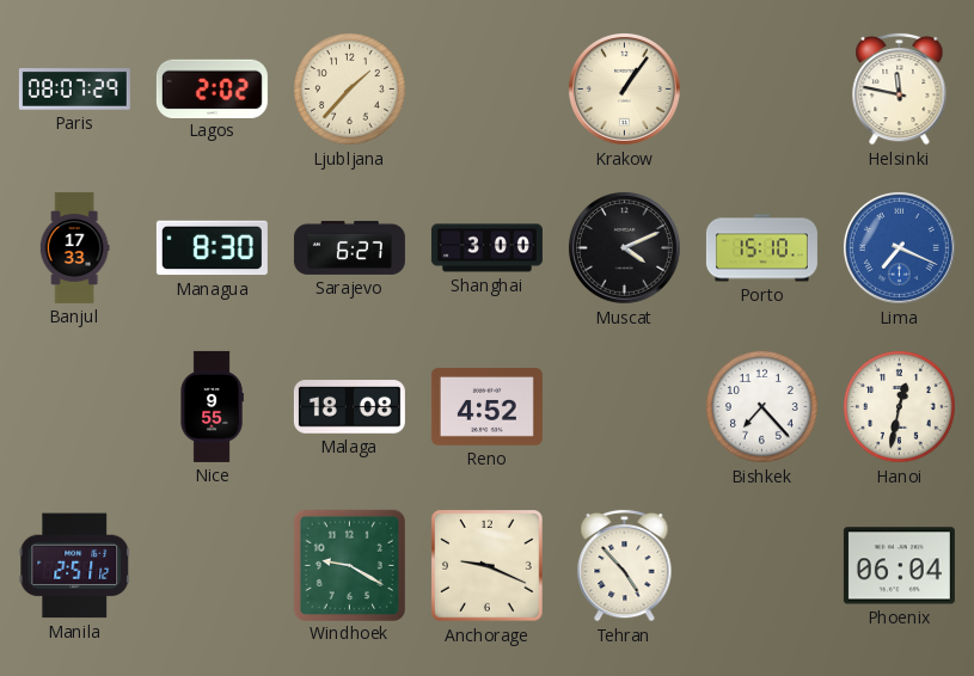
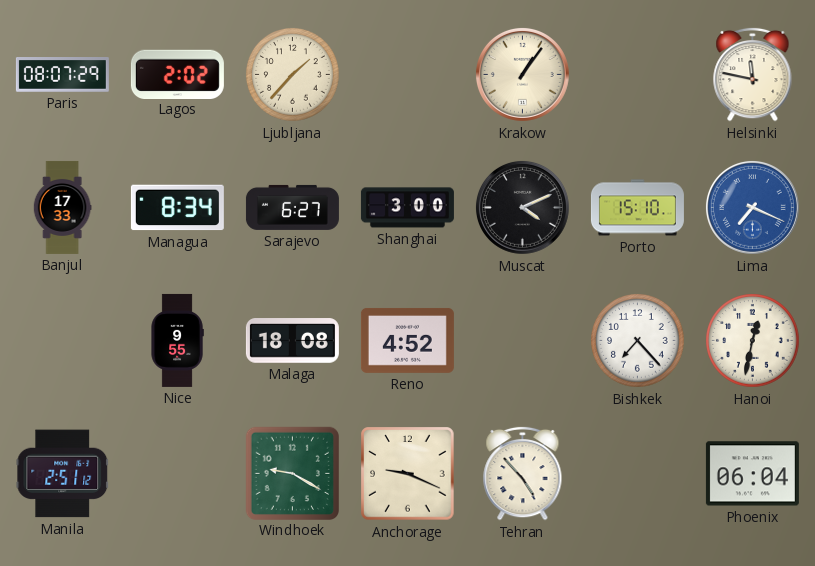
Managua: 8:30 -> 8:34
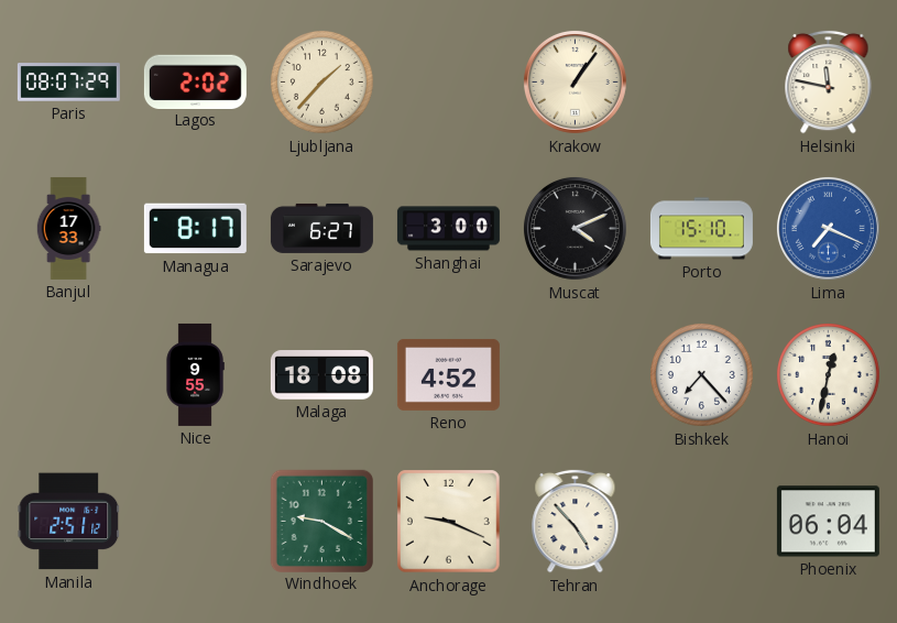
Managua: 8:34 -> 8:17
